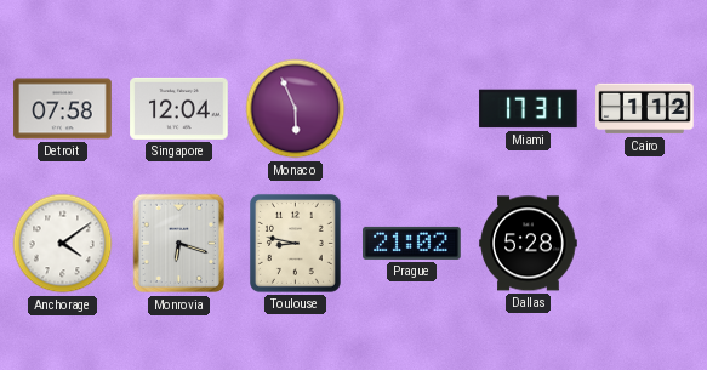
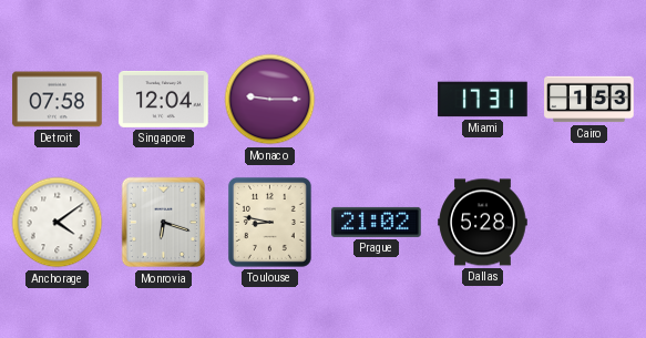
Monaco: 5:56 -> 9:15
Cairo: 1:12 -> 1:53
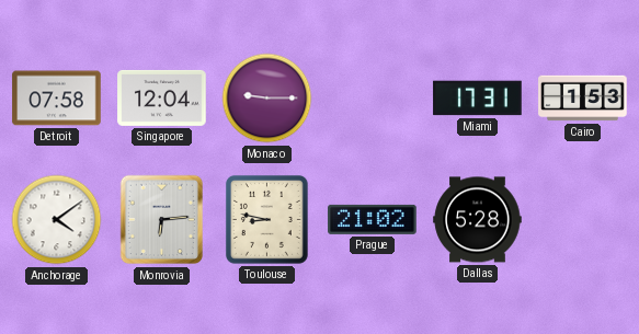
Monrovia: 6:18 -> 6:14
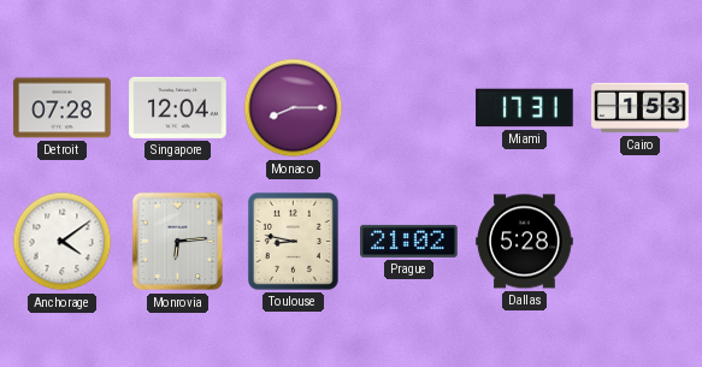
Detroit: 07:58 -> 07:28
Monaco: 9:15 -> 8:15
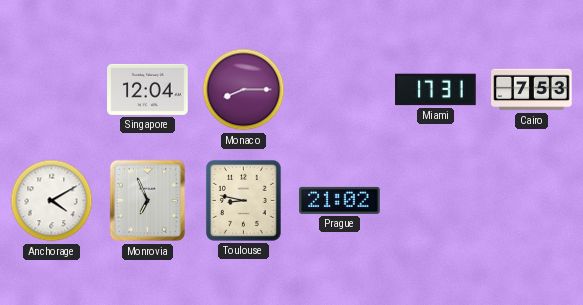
Detroit: 07:28 -> none
Cairo: 1:53 -> 7:53
Anchorage: 4:09 -> 4:10
Monrovia: 6:14 -> 6:56
Dallas: 5:28 -> none
